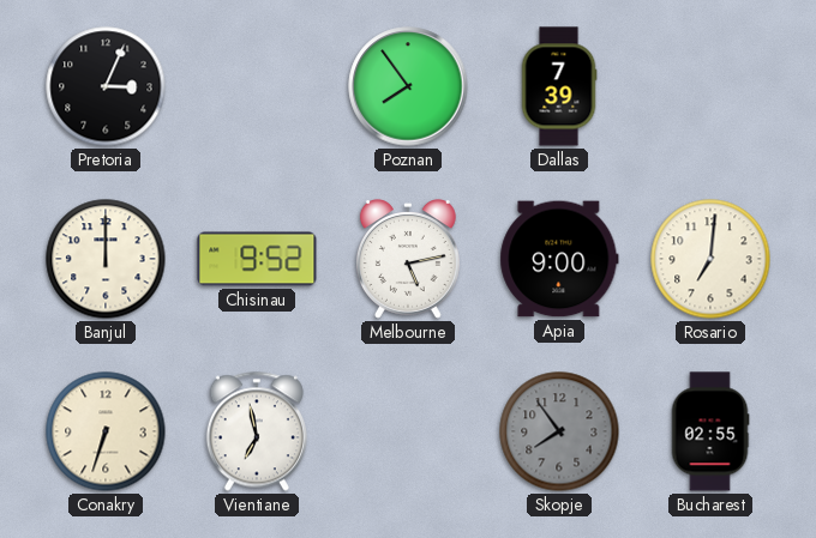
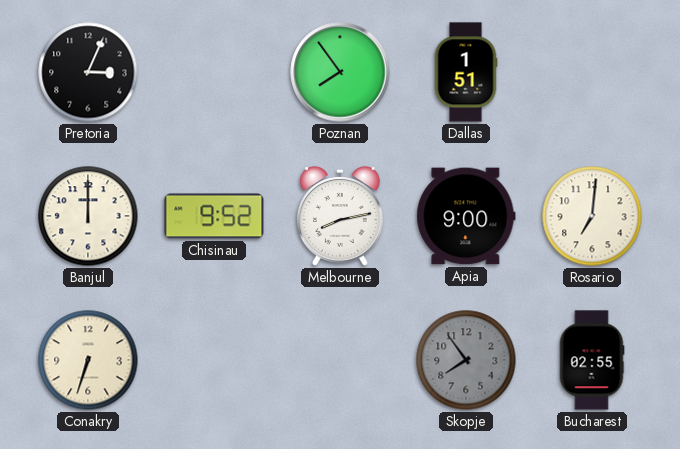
Dallas: 7:39 -> 1:51
Melbourne: 5:13 -> 8:13
Vientiane: 6:58 -> none
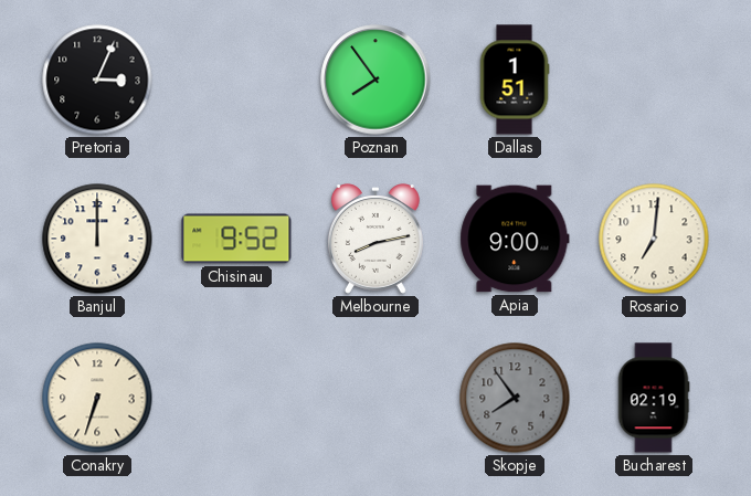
Bucharest: 02:55 -> 02:19
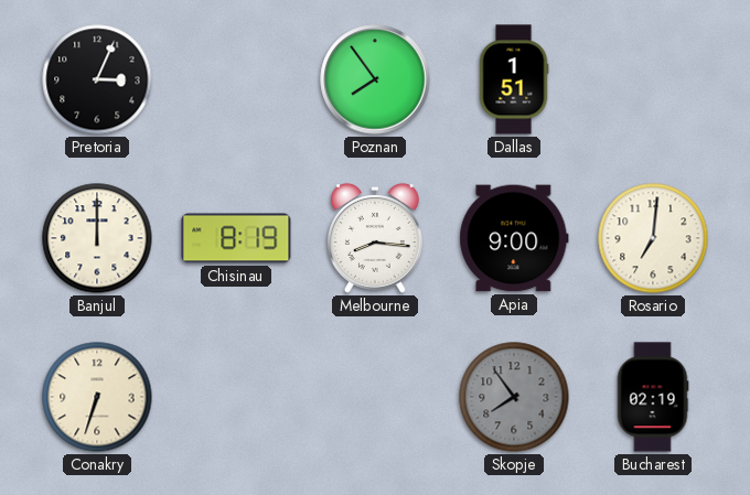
Chisinau: 9:52 -> 8:19
Melbourne: 8:13 -> 8:16
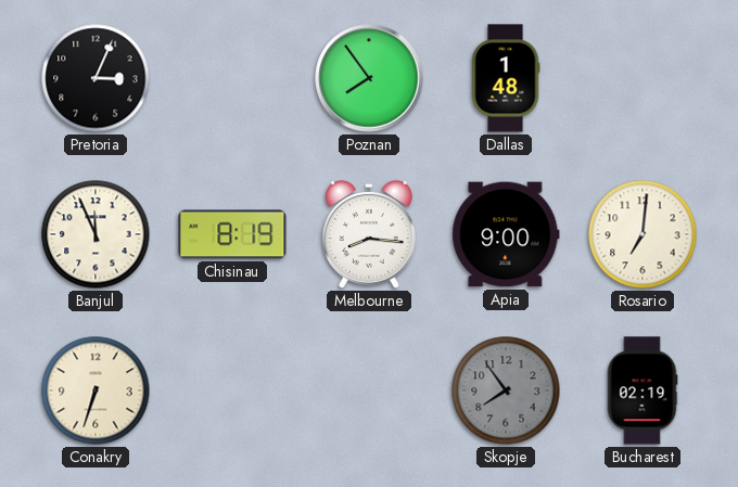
Dallas: 1:51 -> 1:48
Banjul: 12:00 -> 11:56
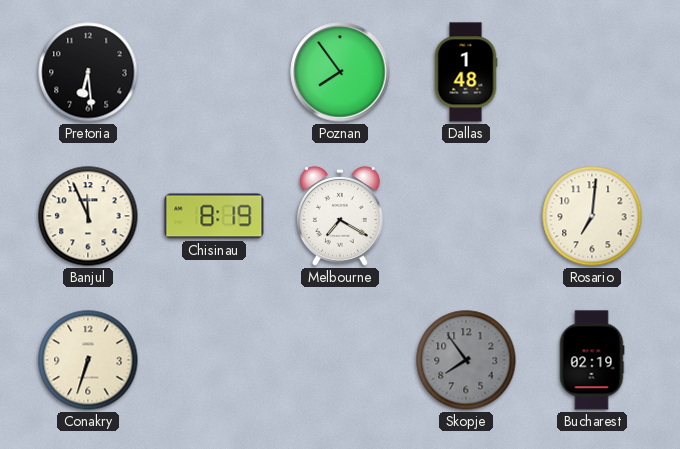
Pretoria: 3:04 -> 6:29
Melbourne: 8:16 -> 7:20
Apia: 9:00 -> none
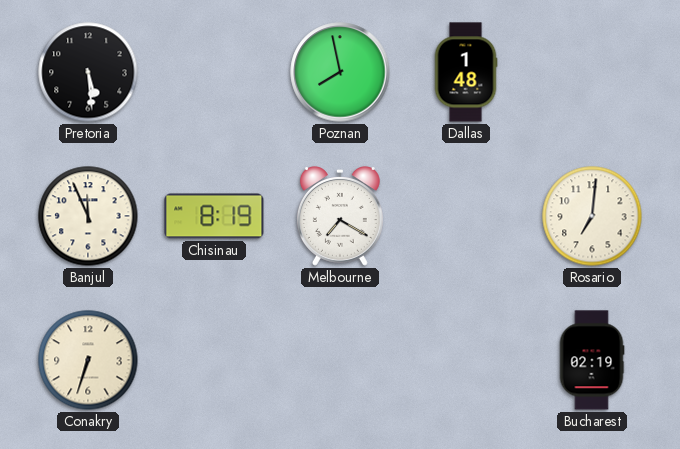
Pretoria: 6:29 -> 5:29
Poznan: 7:54 -> 7:58
Skopje: 7:54 -> none
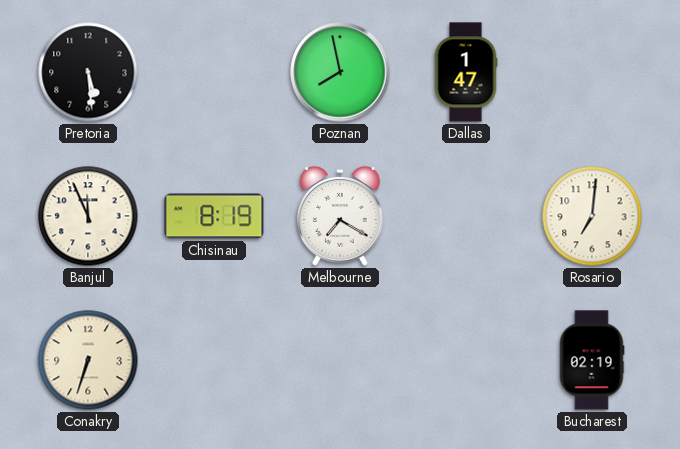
Dallas: 1:48 -> 1:47
